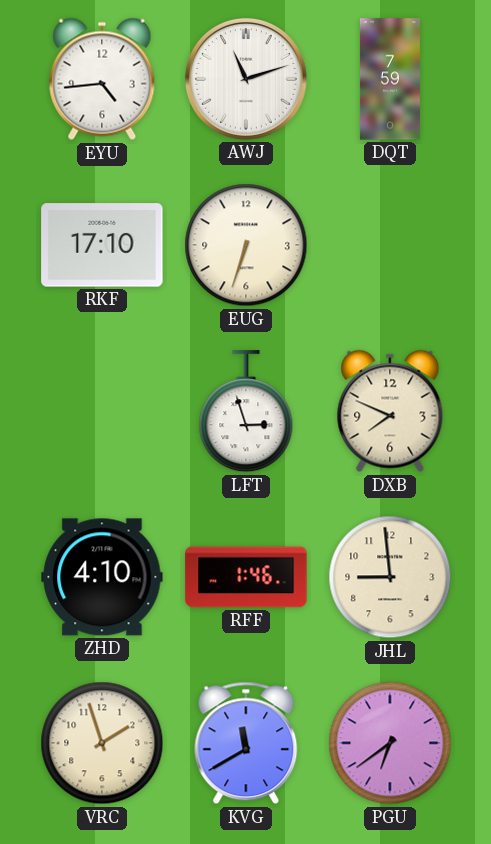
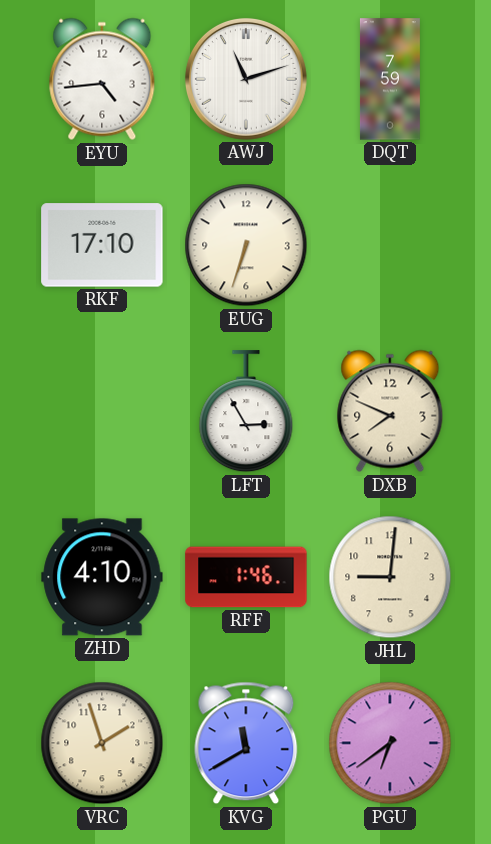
LFT: 2:57 -> 2:55
JHL: 8:59 -> 9:01
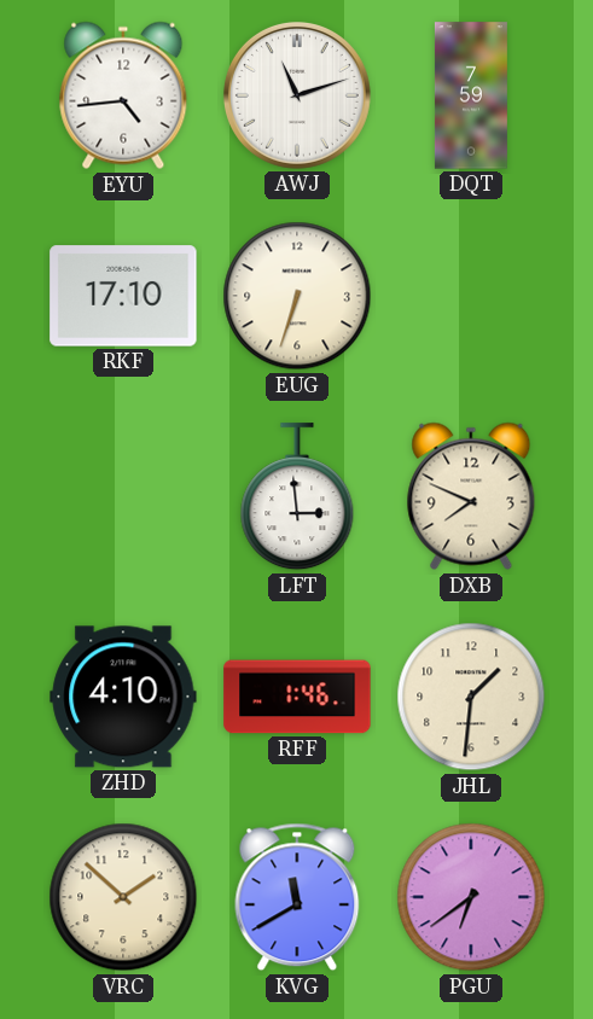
LFT: 2:55 -> 2:59
JHL: 9:01 -> 1:31
VRC: 1:57 -> 1:52
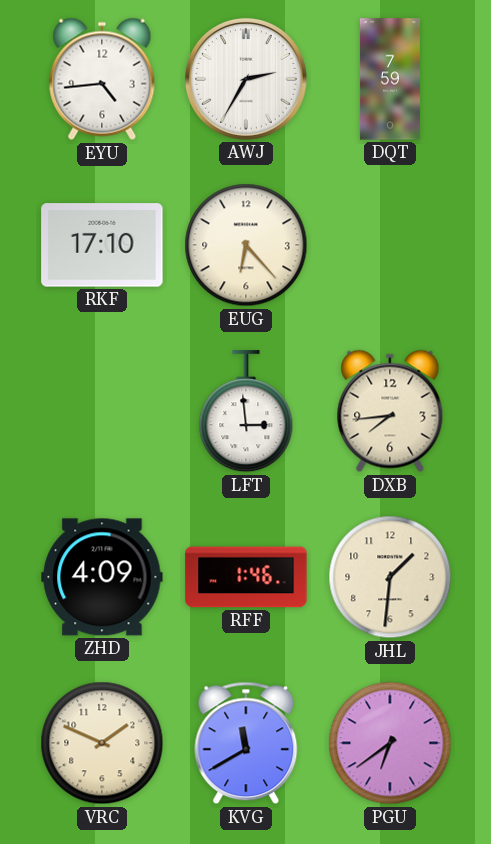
AWJ: 11:12 -> 2:35
EUG: 6:33 -> 6:23
DXB: 7:49 -> 7:44
ZHD: 4:10 -> 4:09
VRC: 1:52 -> 1:49
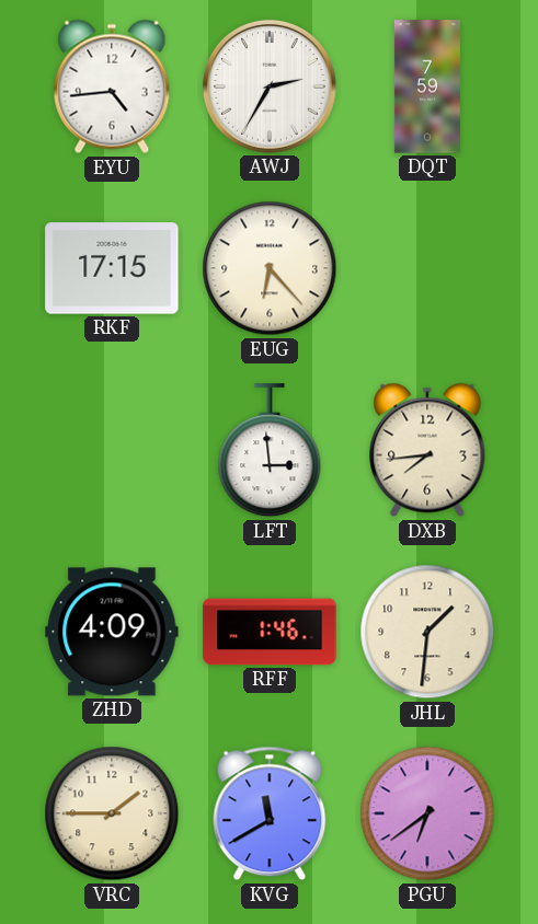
RKF: 17:10 -> 17:15
VRC: 1:49 -> 1:45
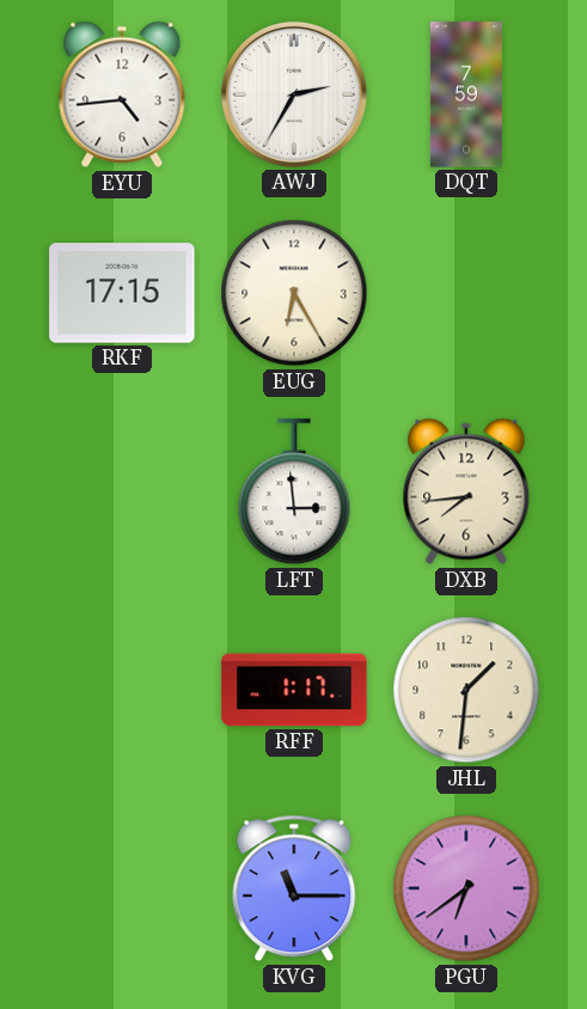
EUG: 6:23 -> 6:25
ZHD: 4:09 -> none
RFF: 1:46 -> 1:17
VRC: 1:45 -> none
KVG: 11:40 -> 11:15
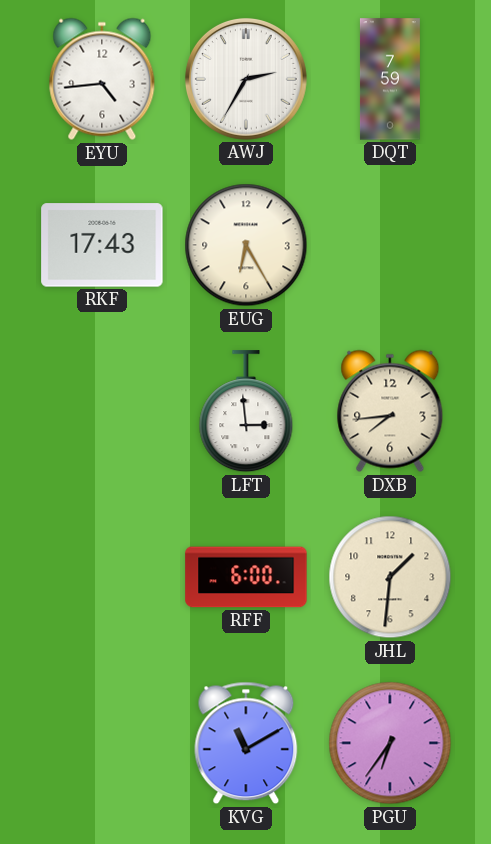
RKF: 17:15 -> 17:43
RFF: 1:17 -> 6:00
KVG: 11:15 -> 11:10
PGU: 6:39 -> 6:36
